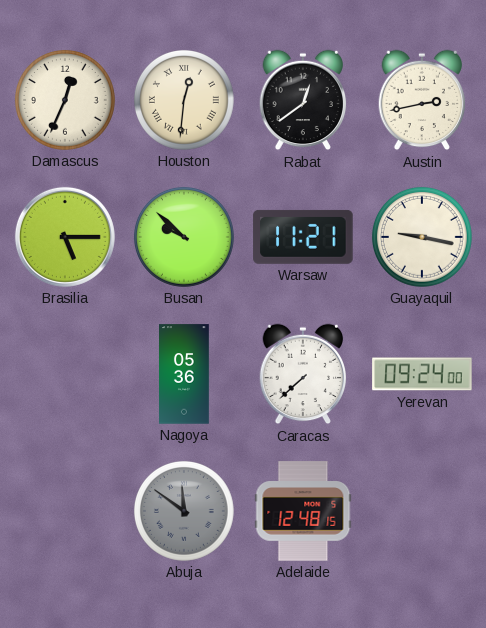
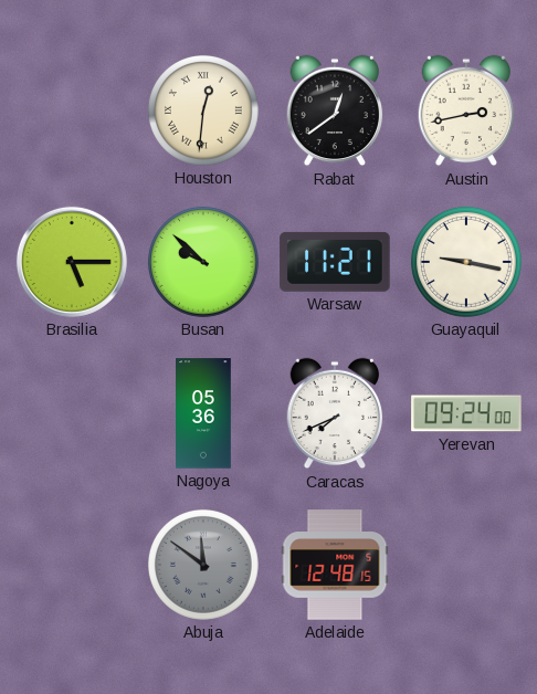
Damascus: 12:34 -> none
Caracas: 7:38 -> 7:41
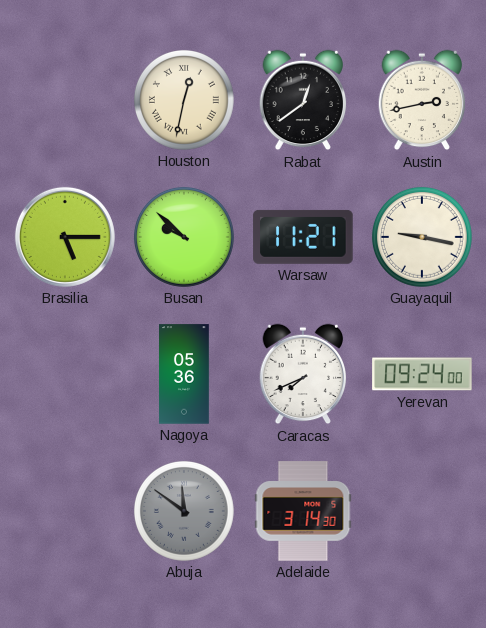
Houston: 12:31 -> 12:32
Adelaide: 12:48 -> 3:14
